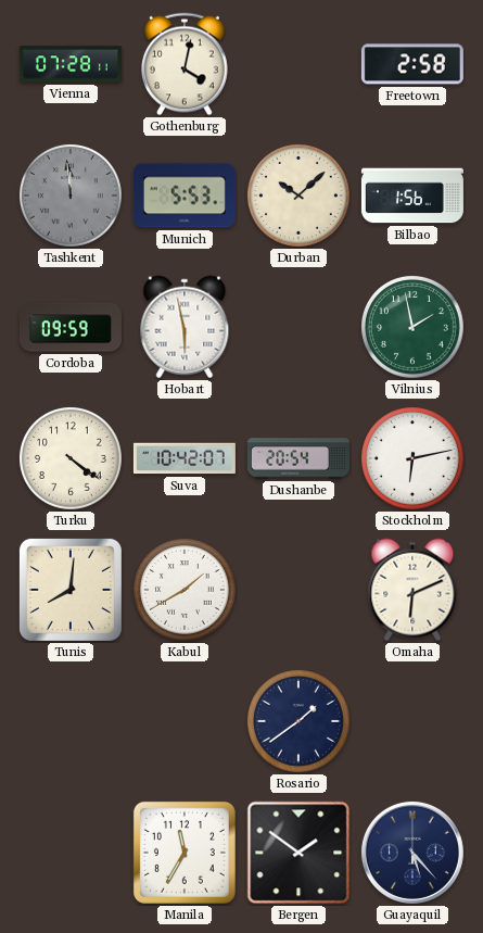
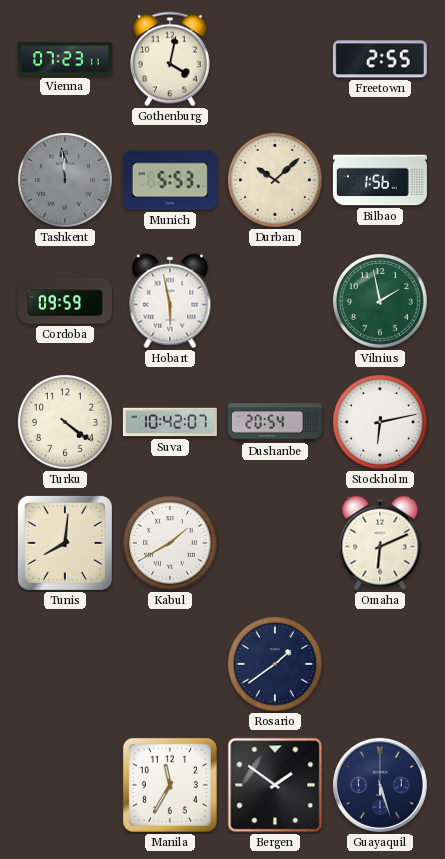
Vienna: 07:28 -> 07:23
Freetown: 2:58 -> 2:55
Guayaquil: 5:23 -> 5:27
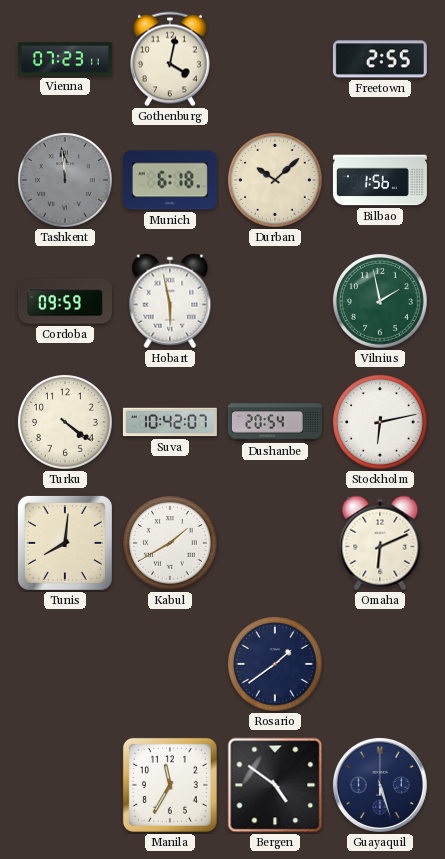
Munich: 5:53 -> 6:18
Bergen: 1:51 -> 4:51
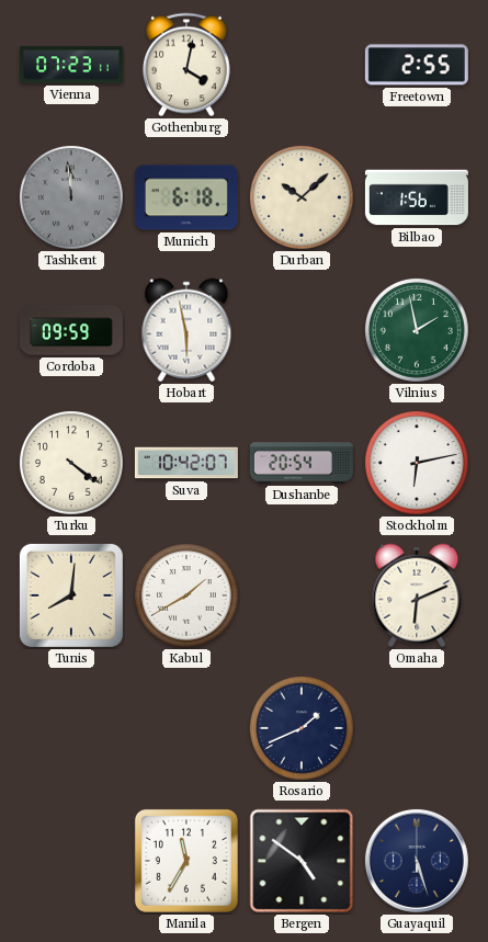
Rosario: 1:39 -> 1:41
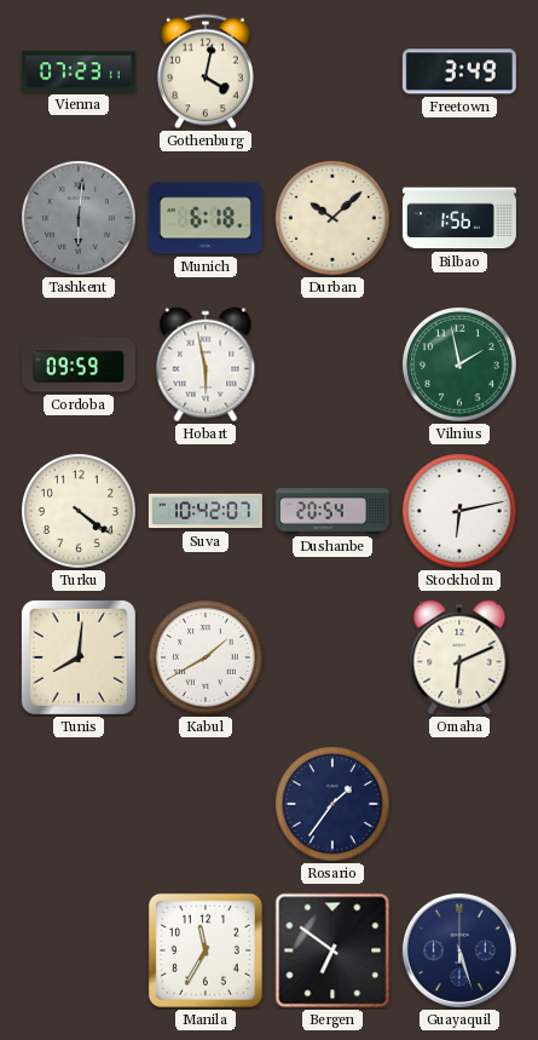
Freetown: 2:55 -> 3:49
Tashkent: 11:59 -> 6:01
Rosario: 1:41 -> 1:36
Bergen: 4:51 -> 6:51
